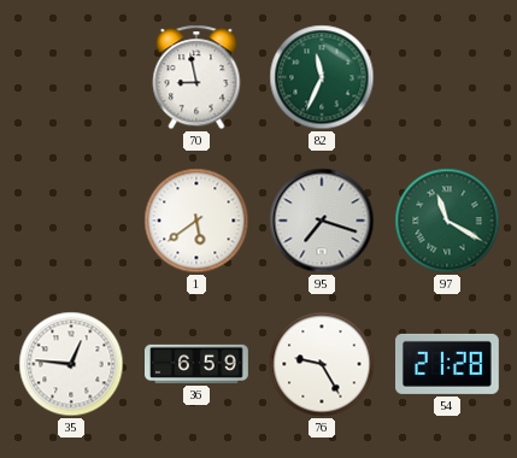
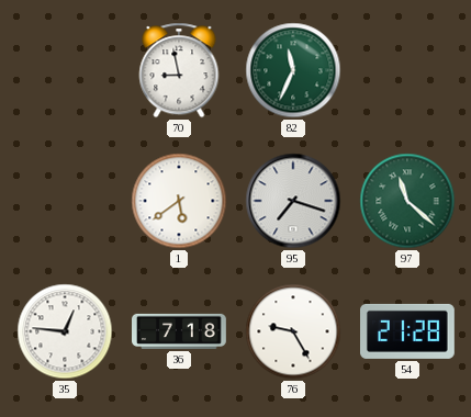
97: 11:20 -> 11:22
36: 6:59 -> 7:18
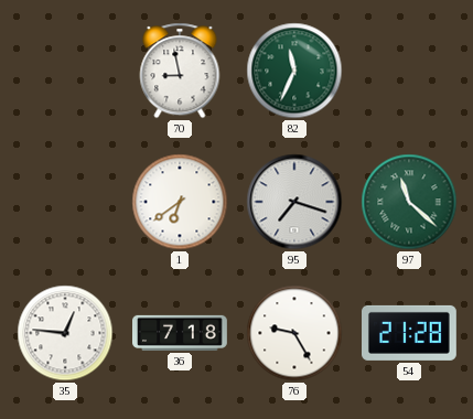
1: 5:39 -> 6:39
